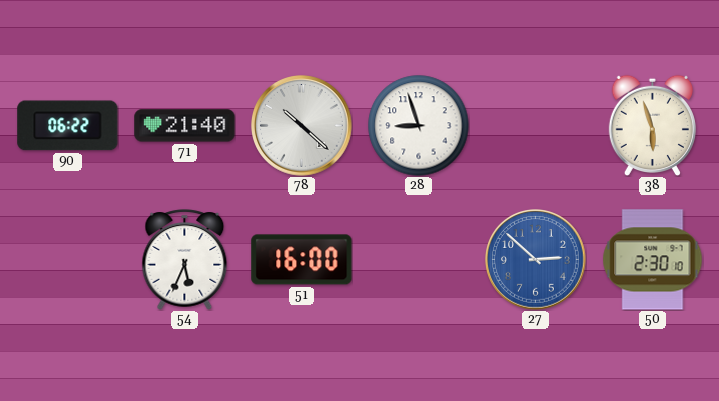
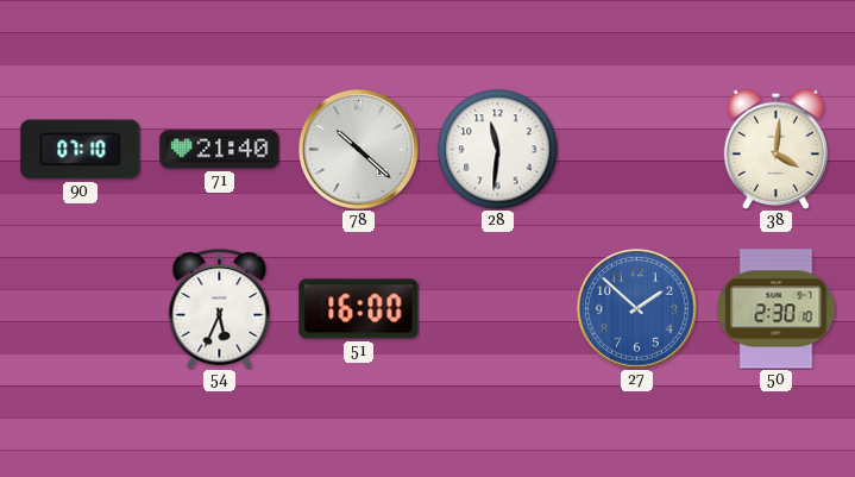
90: 06:22 -> 07:10
28: 8:57 -> 11:31
38: 5:57 -> 4:01
27: 2:52 -> 1:52
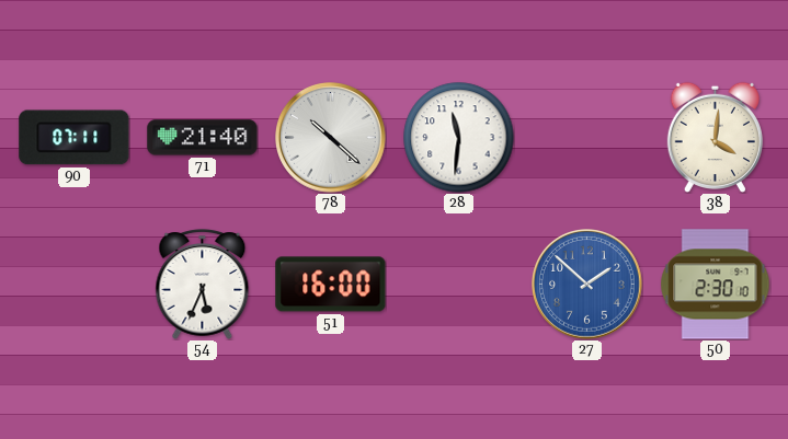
90: 07:10 -> 07:11
